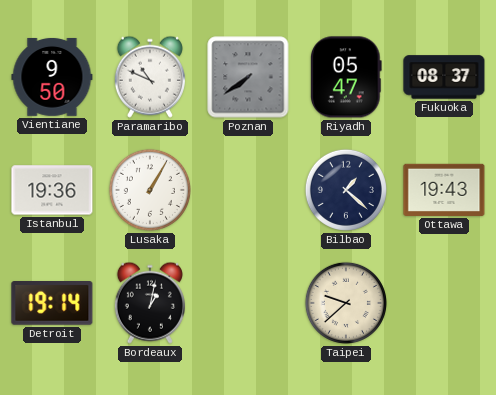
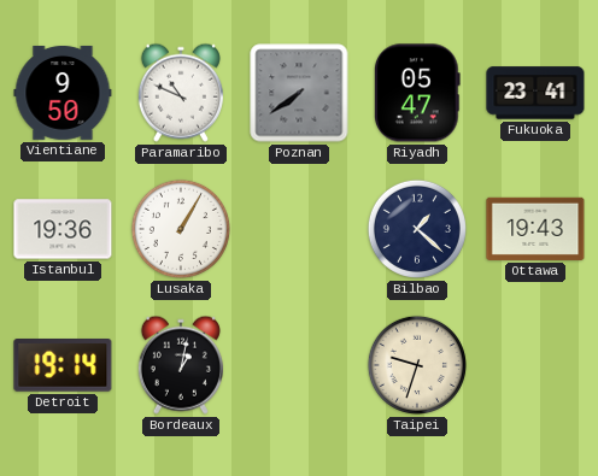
Fukuoka: 08:37 -> 23:41
Taipei: 9:38 -> 9:33
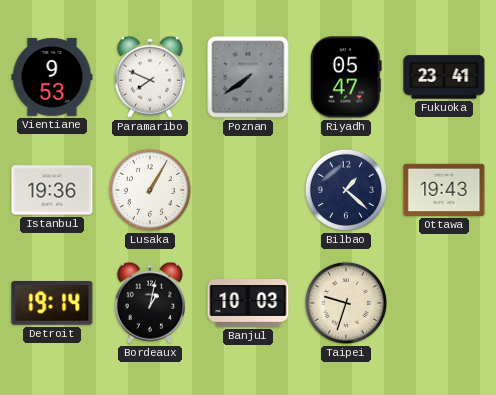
Vientiane: 9:50 -> 9:53
Paramaribo: 10:49 -> 7:49
Banjul: none -> 10:03
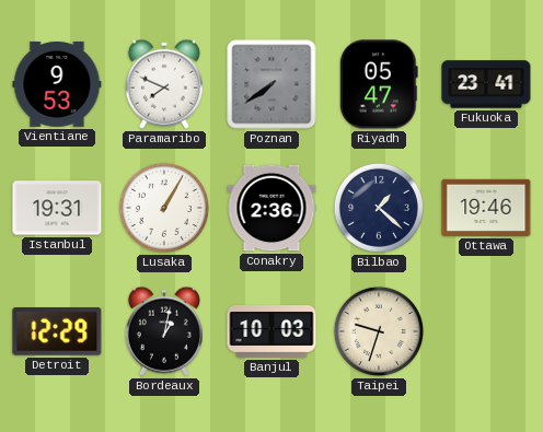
Istanbul: 19:36 -> 19:31
Conakry: none -> 2:36
Ottawa: 19:43 -> 19:46
Detroit: 19:14 -> 12:29
